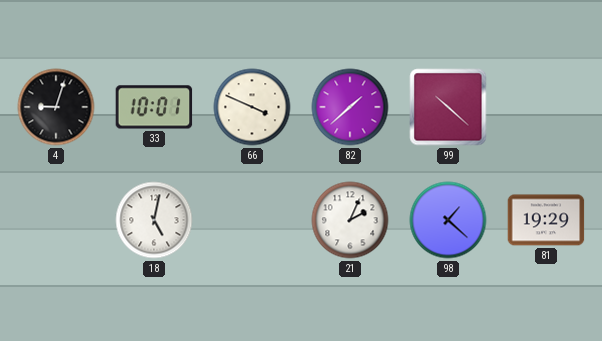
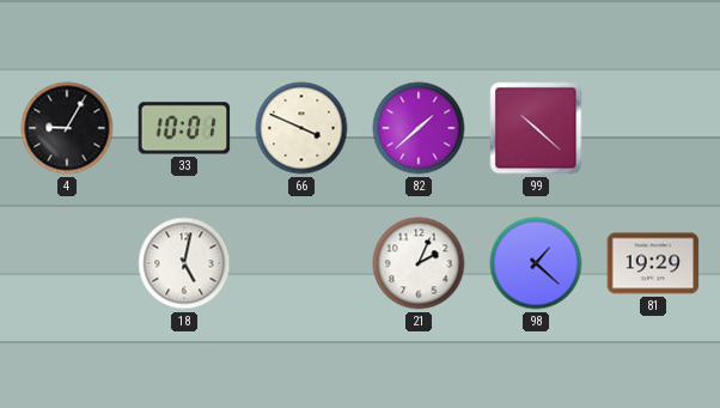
4: 9:03 -> 9:05
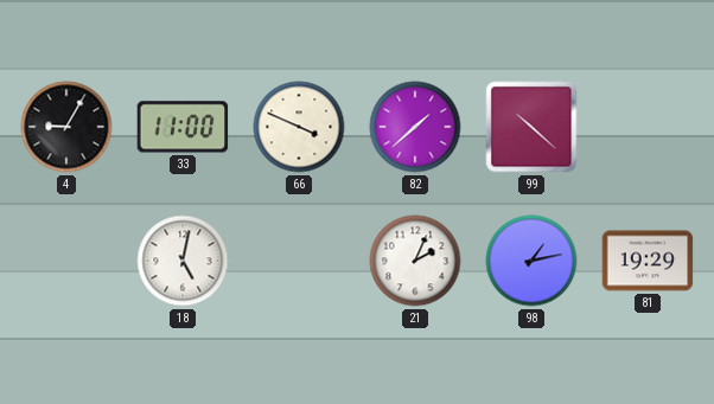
33: 10:01 -> 11:00
98: 1:22 -> 1:13
